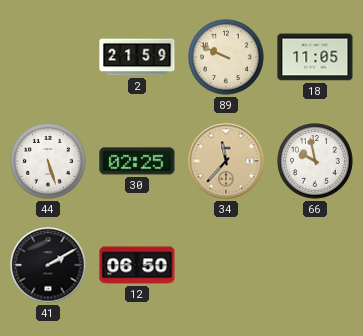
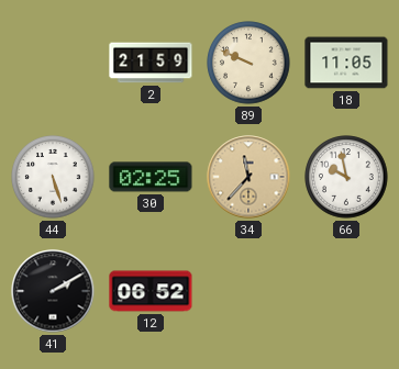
12: 06:50 -> 06:52
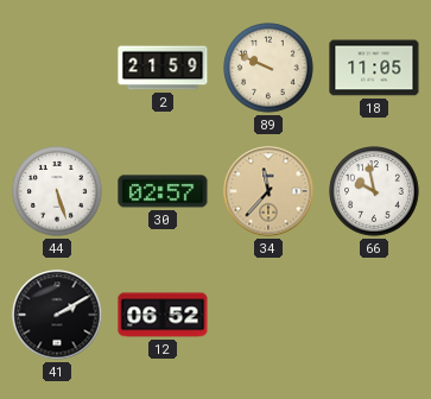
30: 02:25 -> 02:57
